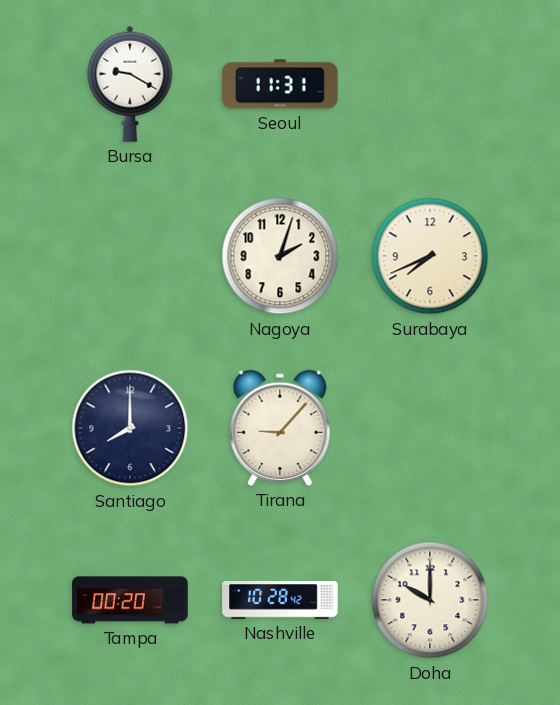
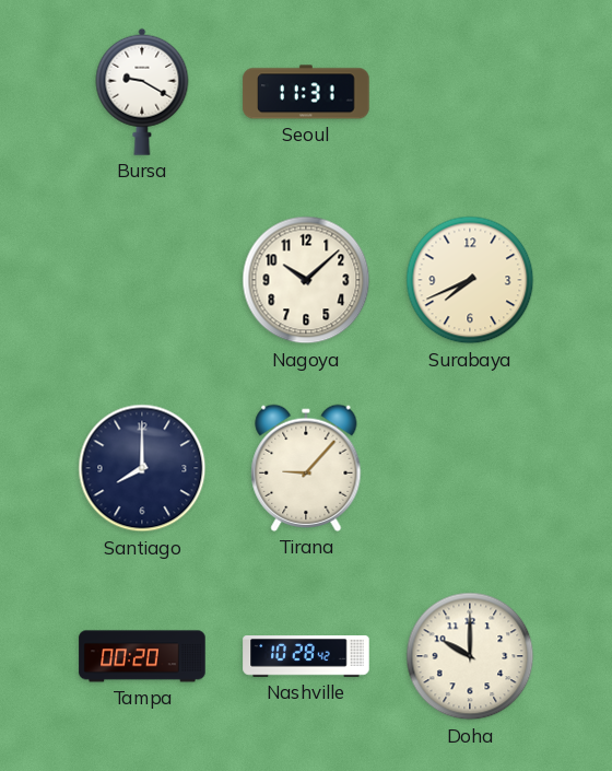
Nagoya: 2:03 -> 10:08
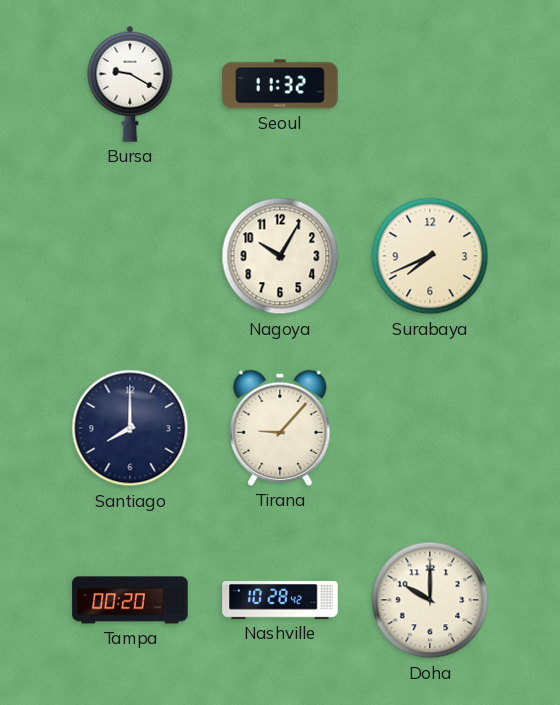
Seoul: 11:31 -> 11:32
Nagoya: 10:08 -> 10:05
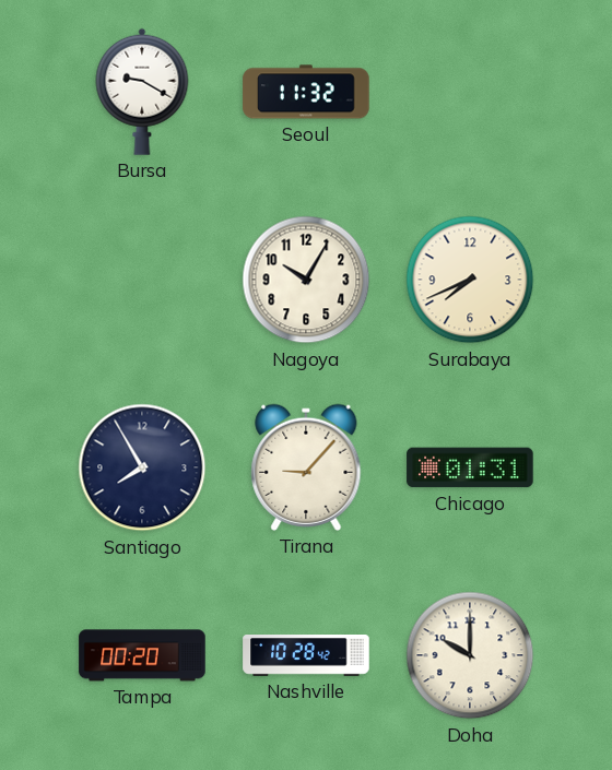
Santiago: 8:00 -> 7:55
Chicago: none -> 01:31
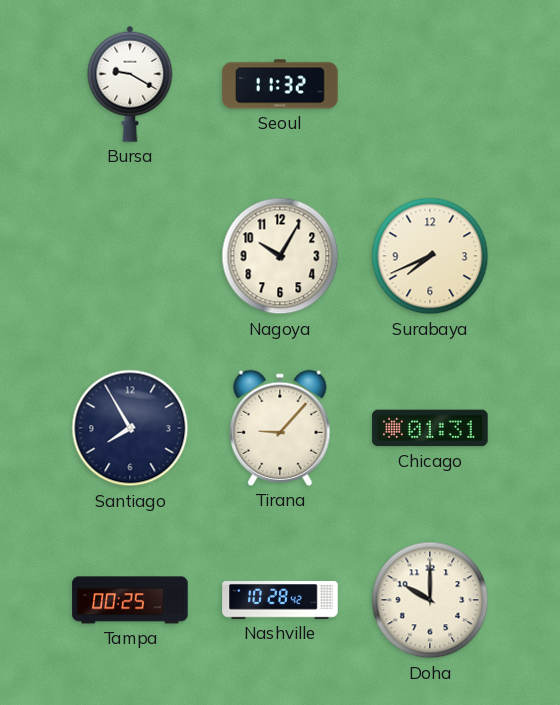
Tampa: 00:20 -> 00:25
